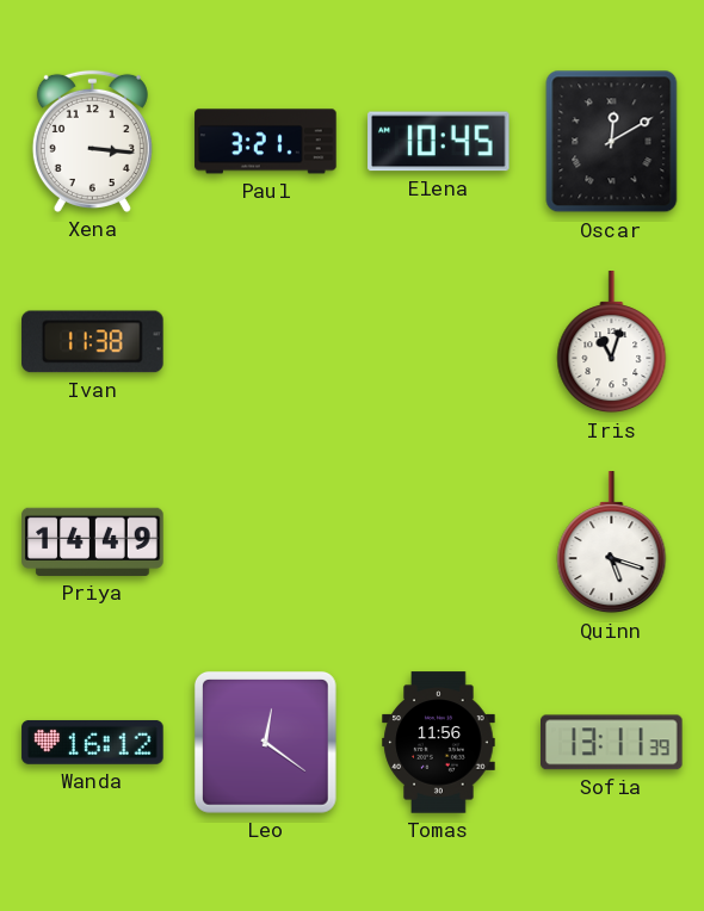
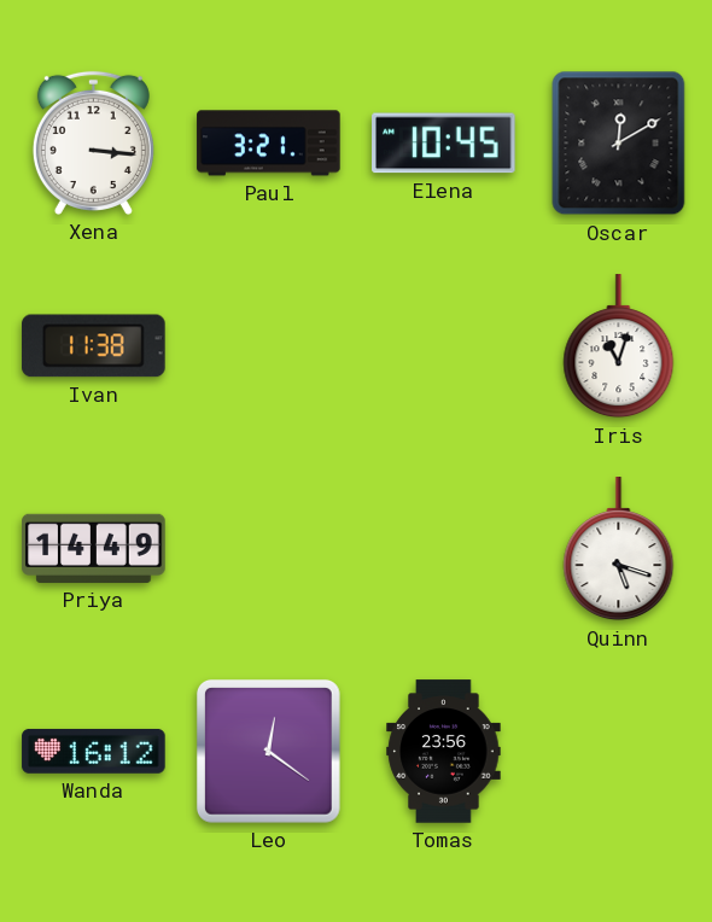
Tomas: 11:56 -> 23:56
Sofia: 13:11 -> none
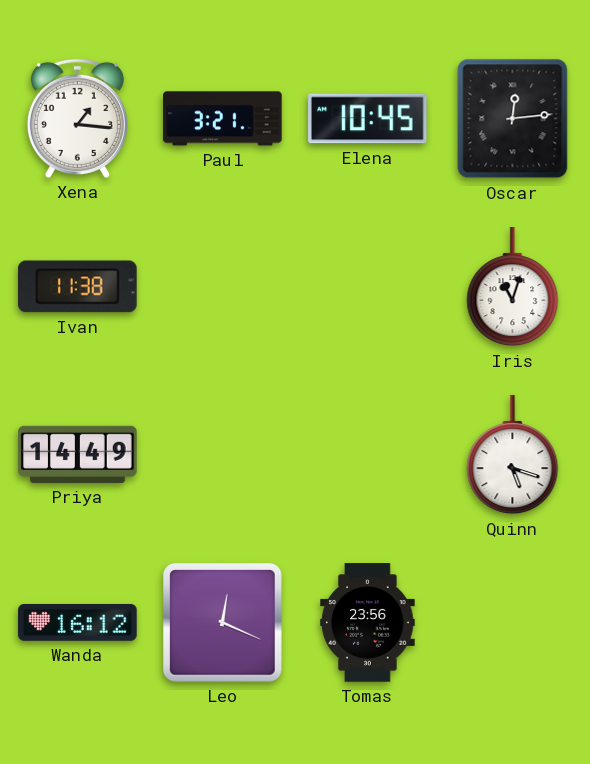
Xena: 3:16 -> 1:16
Oscar: 12:10 -> 12:14
Leo: 12:21 -> 12:19
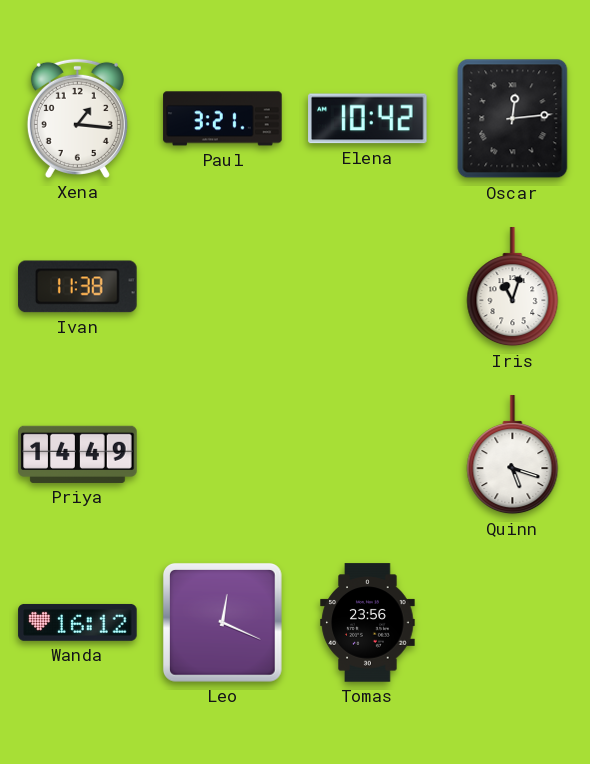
Elena: 10:45 -> 10:42
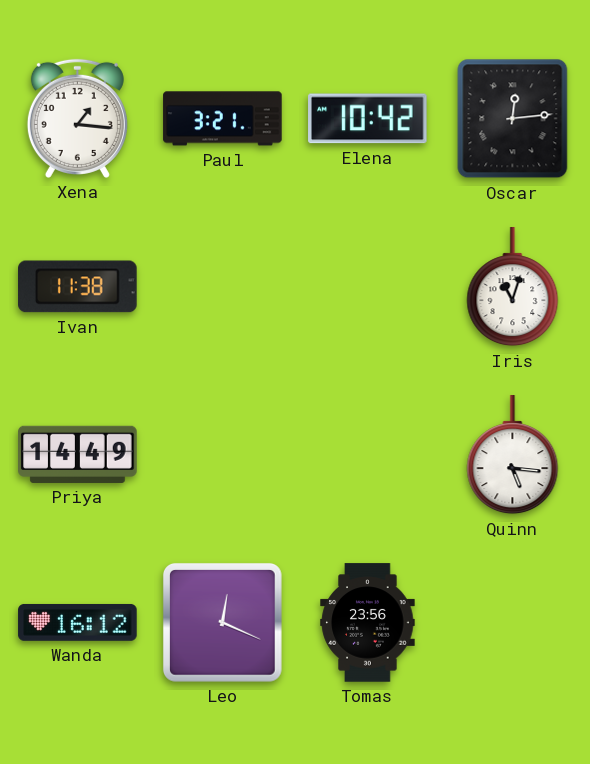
Quinn: 5:18 -> 5:16
